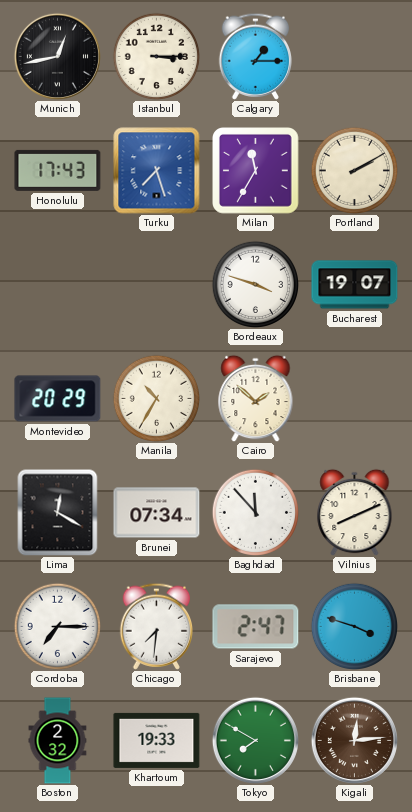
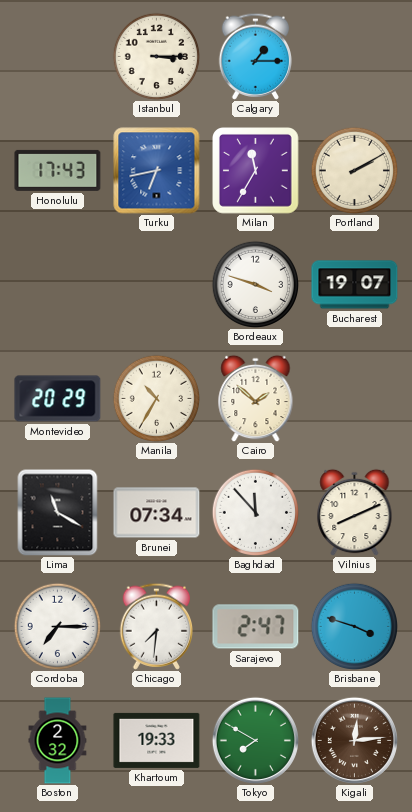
Munich: 12:43 -> none
Turku: 7:27 -> 6:43
Lima: 12:20 -> 11:20
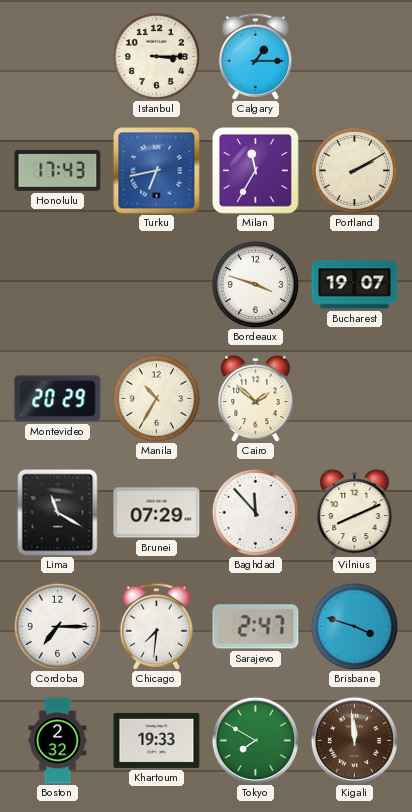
Brunei: 07:34 -> 07:29
Kigali: 12:14 -> 11:59
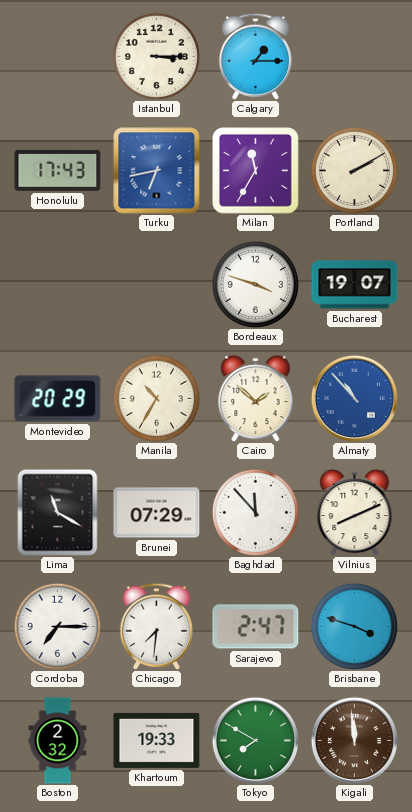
Almaty: none -> 10:53
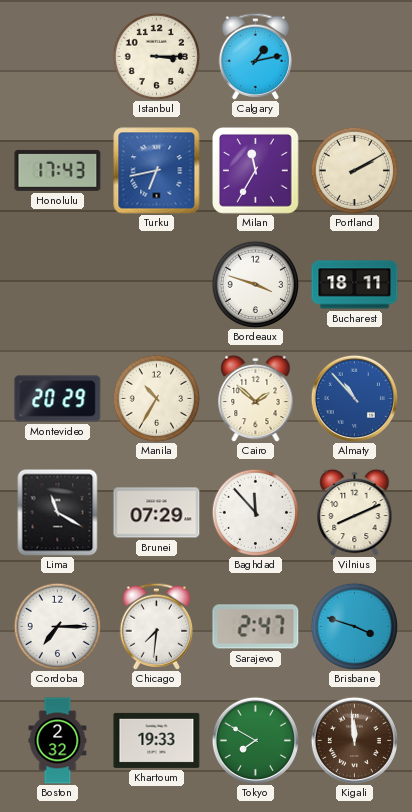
Calgary: 1:15 -> 1:13
Bucharest: 19:07 -> 18:11
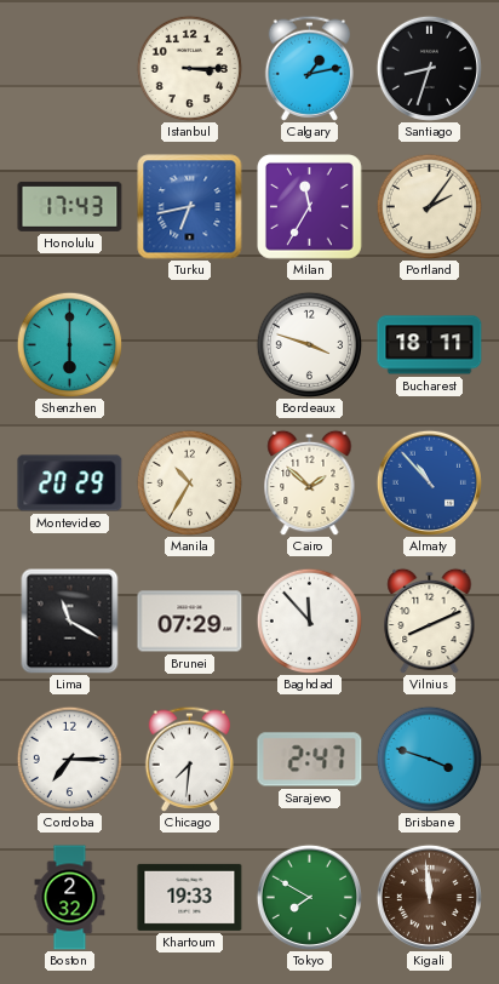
Santiago: none -> 8:33
Portland: 2:10 -> 2:06
Shenzhen: none -> 6:00
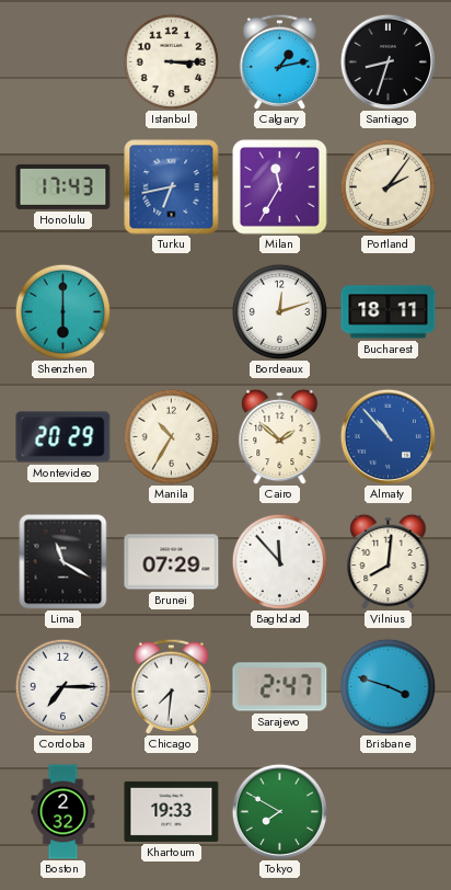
Bordeaux: 3:48 -> 12:12
Vilnius: 8:11 -> 8:01
Kigali: 11:59 -> none
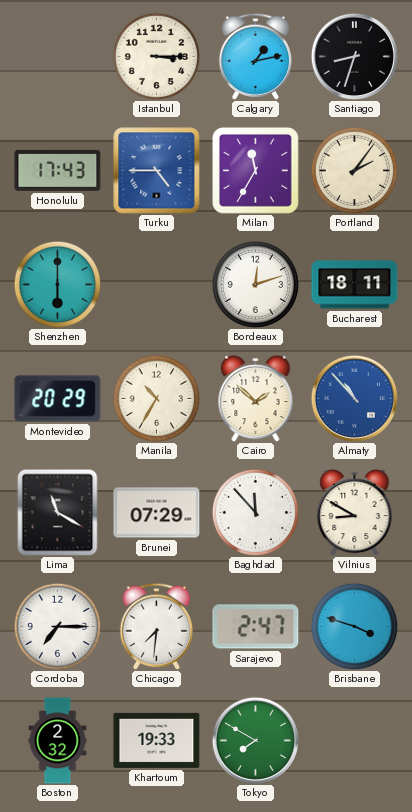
Turku: 6:43 -> 4:45
Vilnius: 8:01 -> 8:50
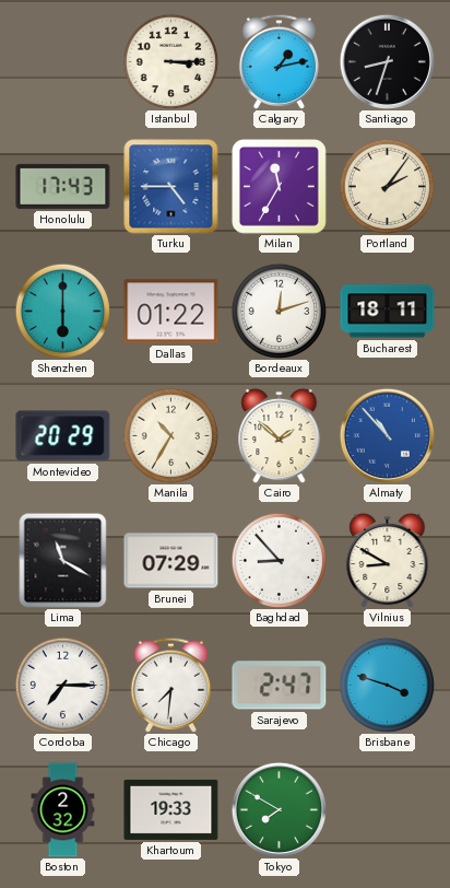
Dallas: none -> 01:22
Baghdad: 11:53 -> 8:53
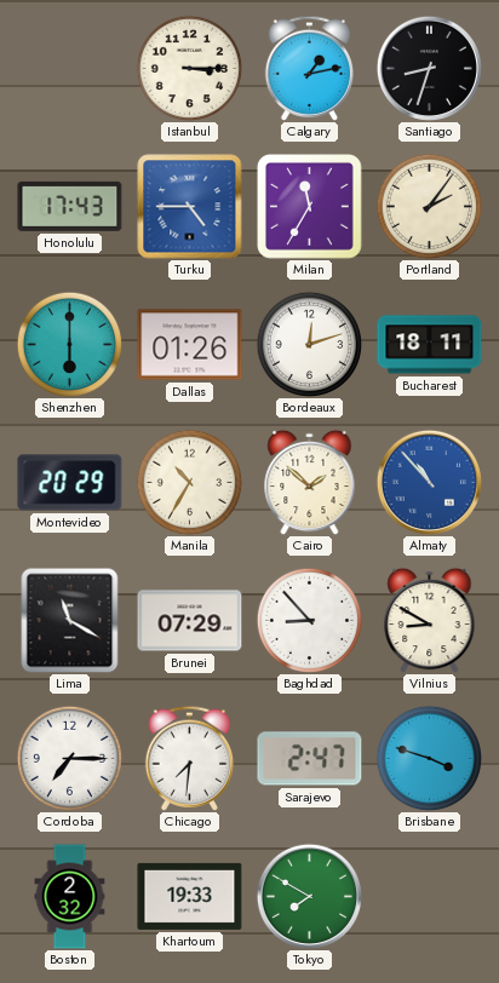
Dallas: 01:22 -> 01:26
